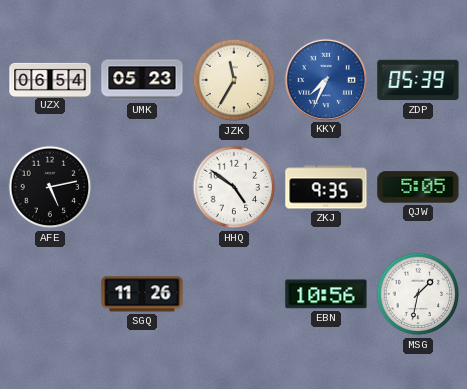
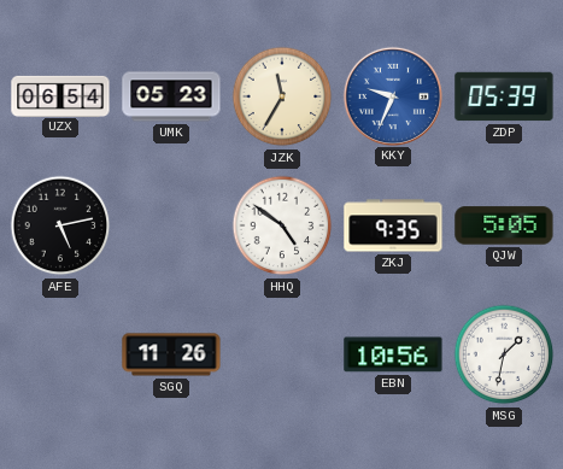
KKY: 7:34 -> 9:34
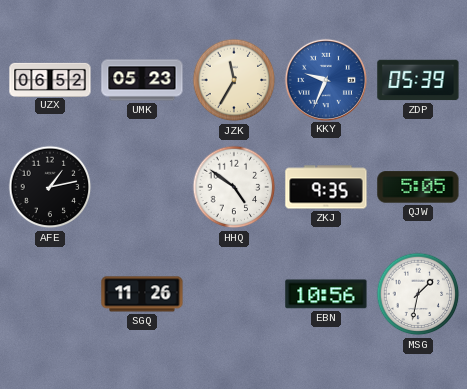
UZX: 06:54 -> 06:52
AFE: 5:13 -> 1:13
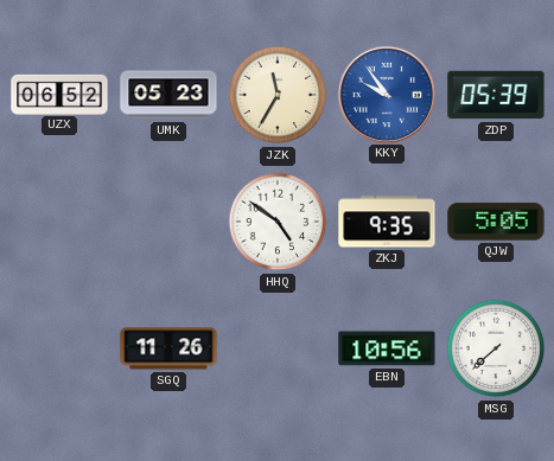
KKY: 9:34 -> 9:54
AFE: 1:13 -> none
MSG: 1:32 -> 7:38
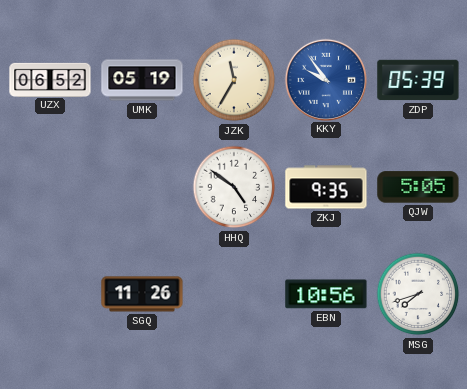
UMK: 05:23 -> 05:19
MSG: 7:38 -> 7:42
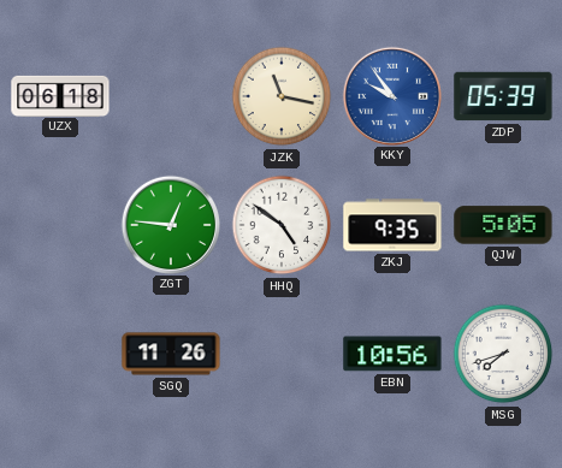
UZX: 06:52 -> 06:18
UMK: 05:19 -> none
JZK: 11:35 -> 11:17
ZGT: none -> 12:46
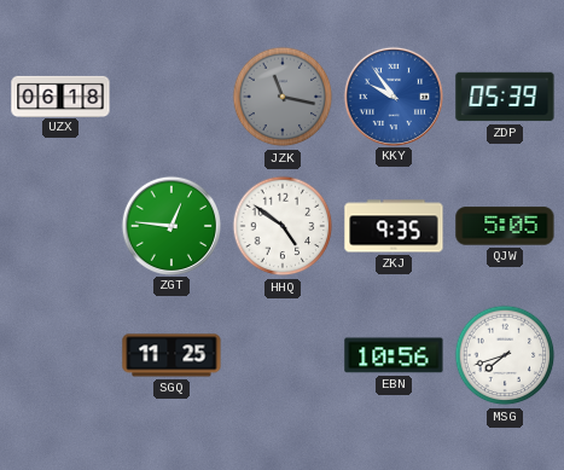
JZK dial: cream -> grey
SGQ: 11:26 -> 11:25
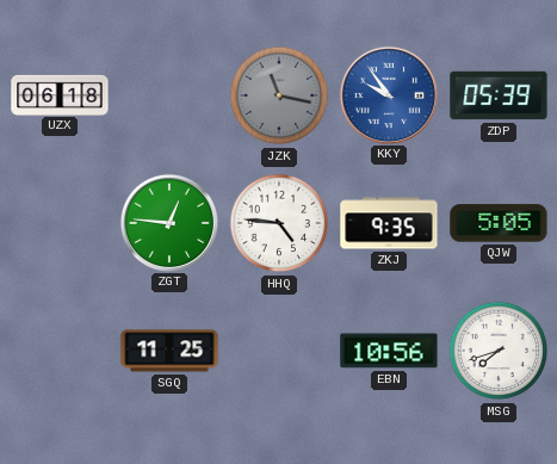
HHQ: 4:51 -> 4:46
